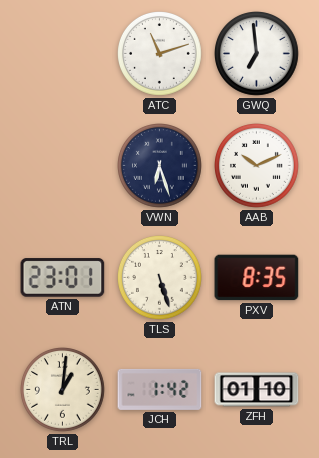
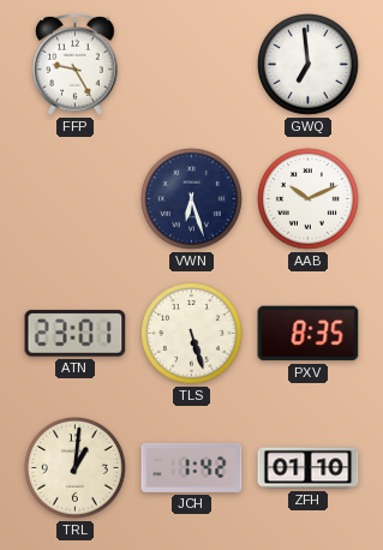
FFP: none -> 9:25
ATC: 11:12 -> none
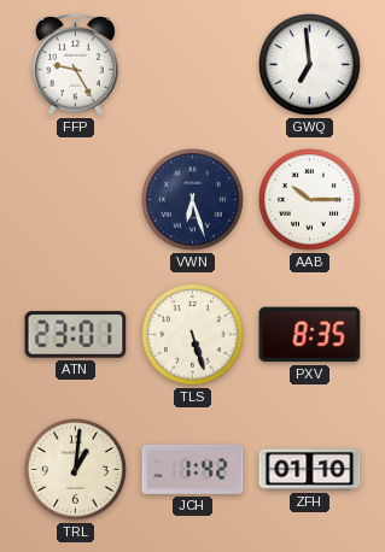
AAB: 10:11 -> 10:15
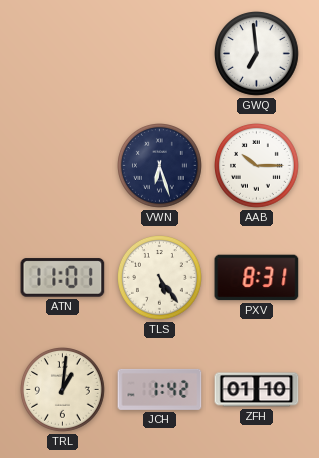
FFP: 9:25 -> none
ATN: 23:01 -> 11:01
TLS: 5:27 -> 5:24
PXV: 8:35 -> 8:31
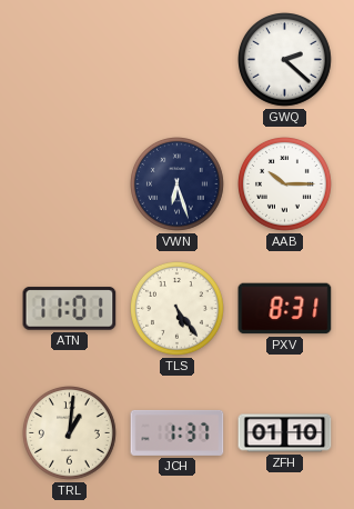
GWQ: 6:59 -> 2:22
JCH: 1:42 -> 1:37
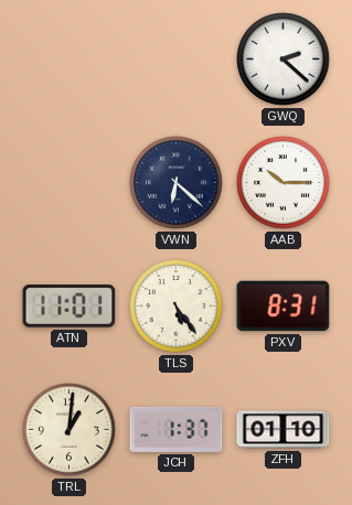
VWN: 6:27 -> 6:22
